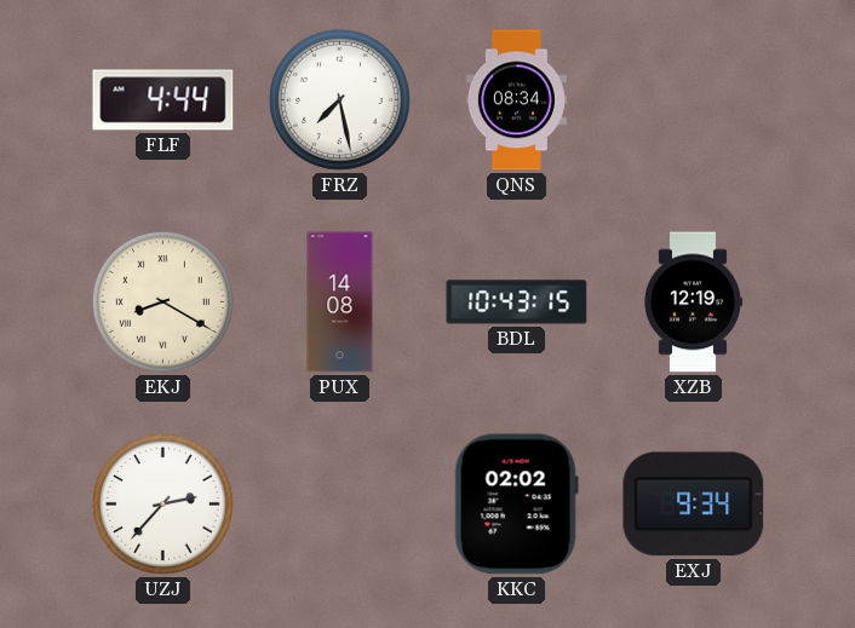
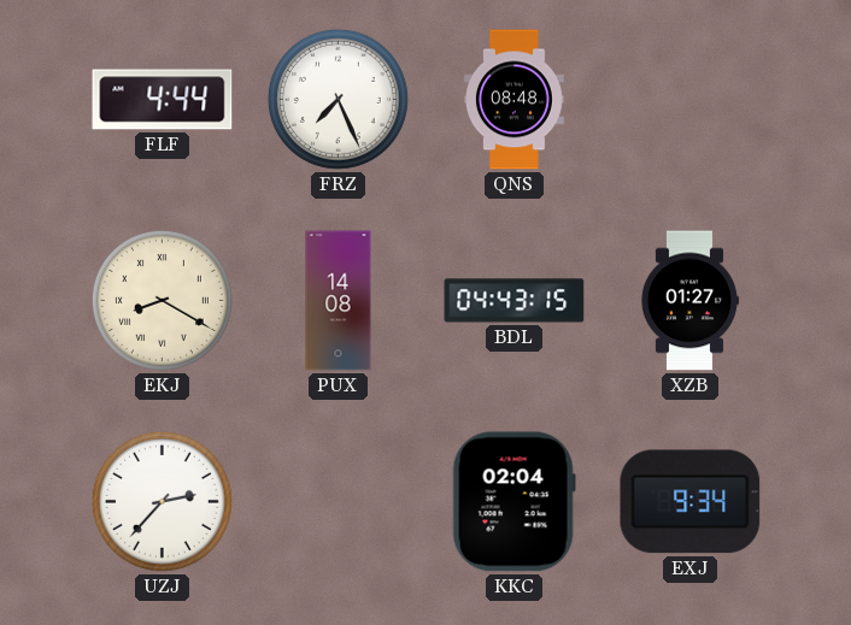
FRZ: 7:28 -> 7:26
QNS: 08:34 -> 08:48
BDL: 10:43 -> 04:43
XZB: 12:19 -> 01:27
KKC: 02:02 -> 02:04
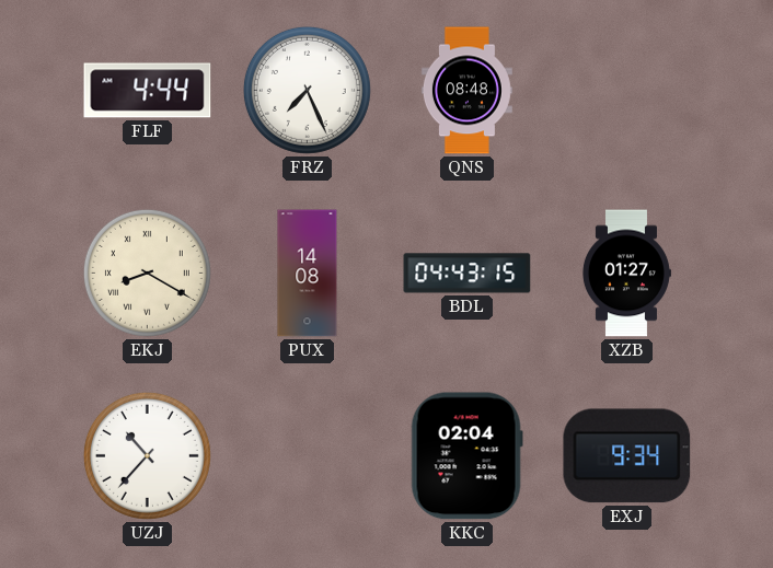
UZJ: 2:37 -> 10:37
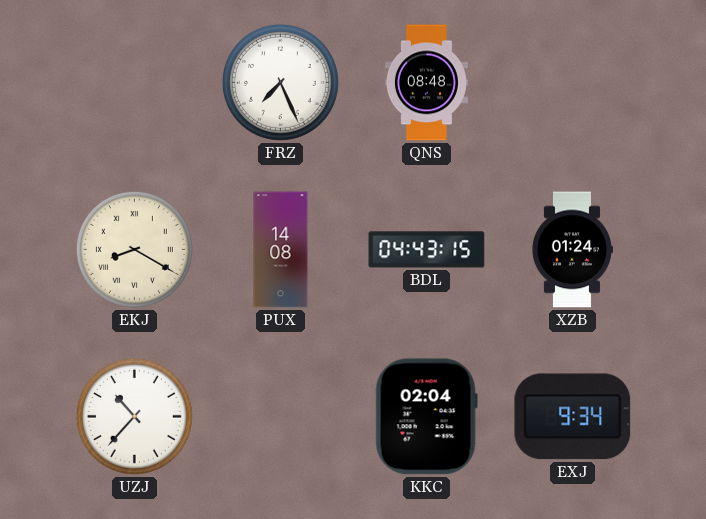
FLF: 4:44 -> none
XZB: 01:27 -> 01:24
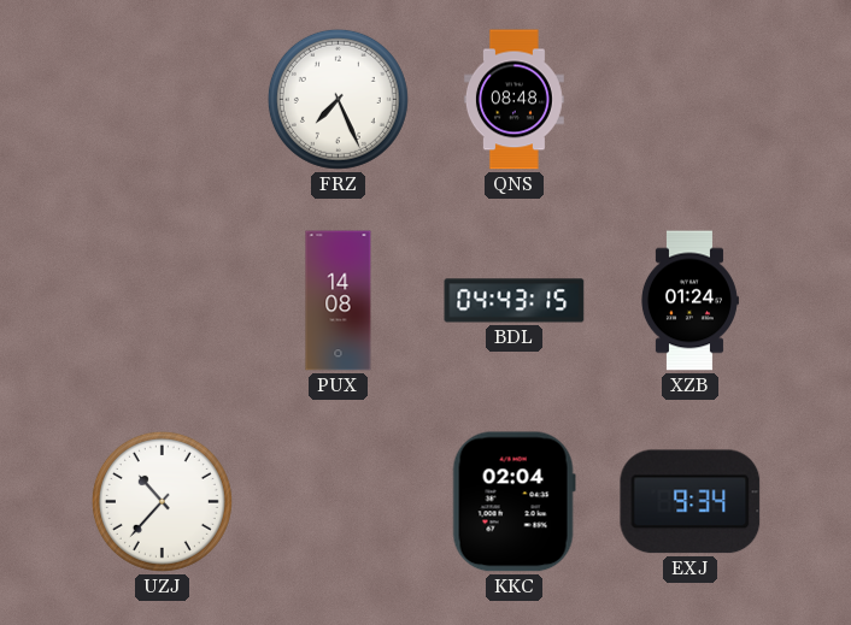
EKJ: 8:20 -> none
